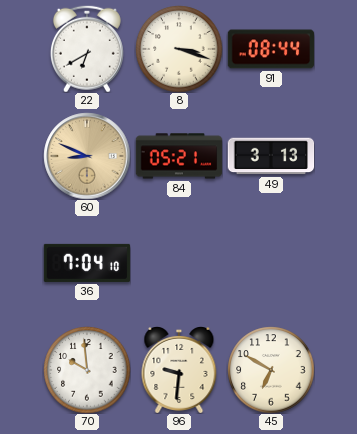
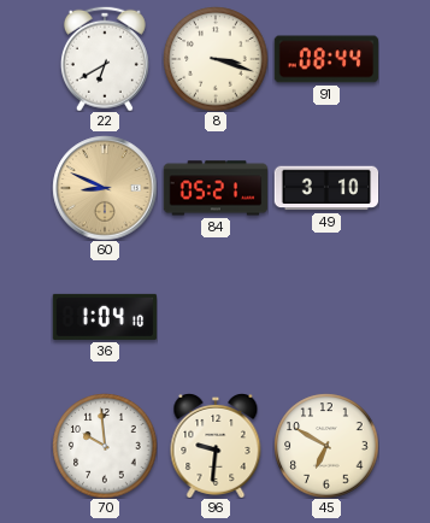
49: 3:13 -> 3:10
36: 7:04 -> 1:04
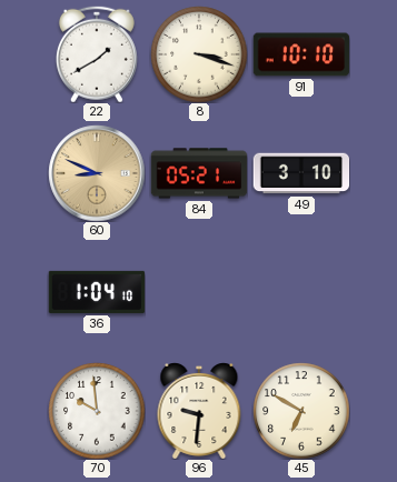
22: 6:40 -> 1:40
91: 08:44 -> 10:10
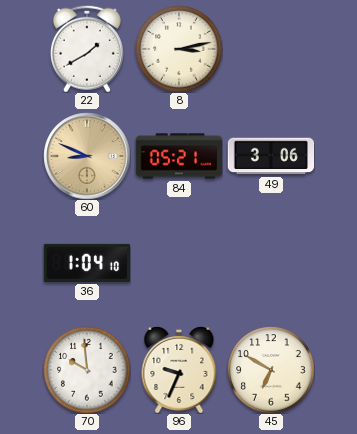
8: 3:18 -> 3:13
91: 10:10 -> none
49: 3:10 -> 3:06
96: 9:31 -> 9:34
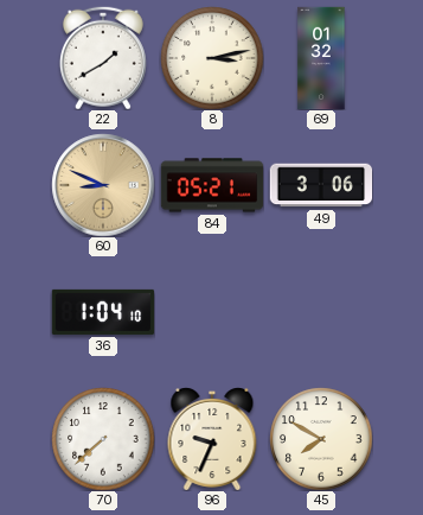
69: none -> 01:32
70: 9:59 -> 7:38
45: 6:50 -> 7:50
